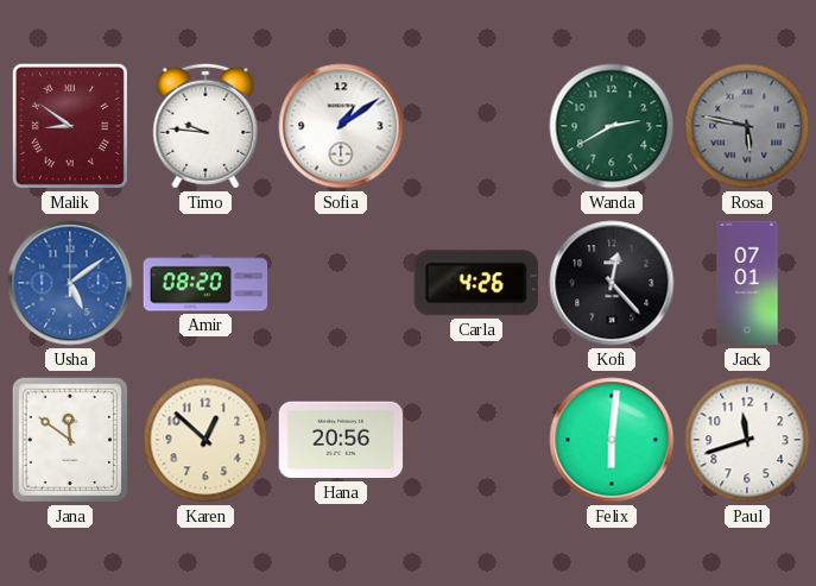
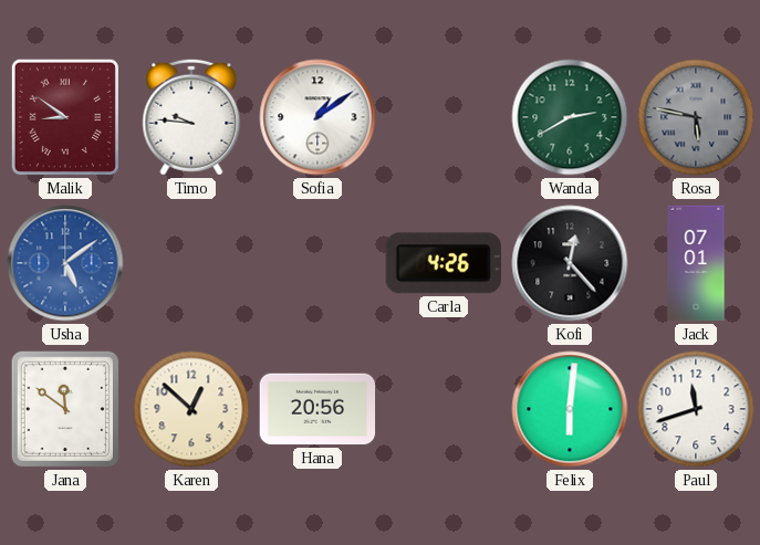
Amir: 08:20 -> none
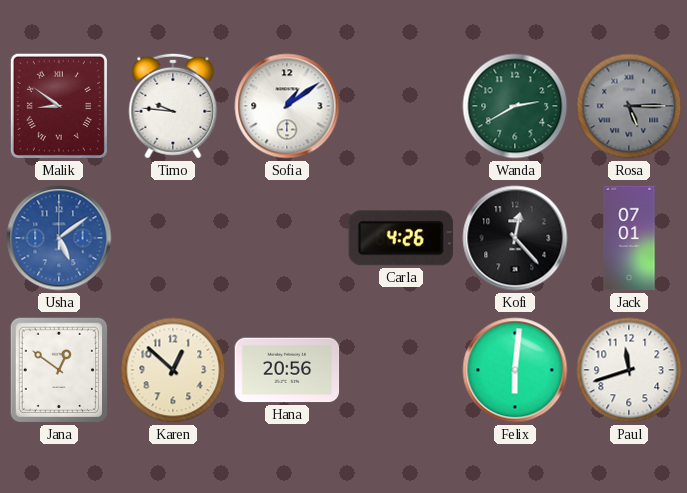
Rosa: 5:47 -> 5:15
Jana: 11:51 -> 12:51
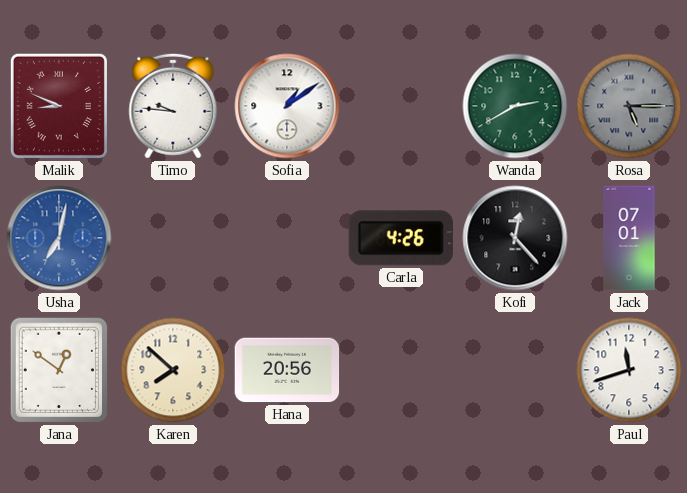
Malik: 8:51 -> 8:49
Usha: 5:09 -> 7:02
Karen: 12:52 -> 7:52
Felix: 6:01 -> none
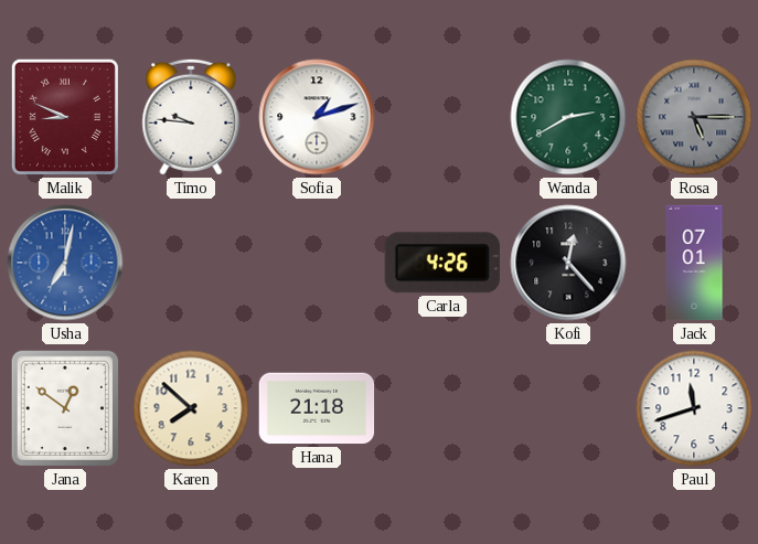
Sofia: 1:09 -> 1:12
Hana: 20:56 -> 21:18
